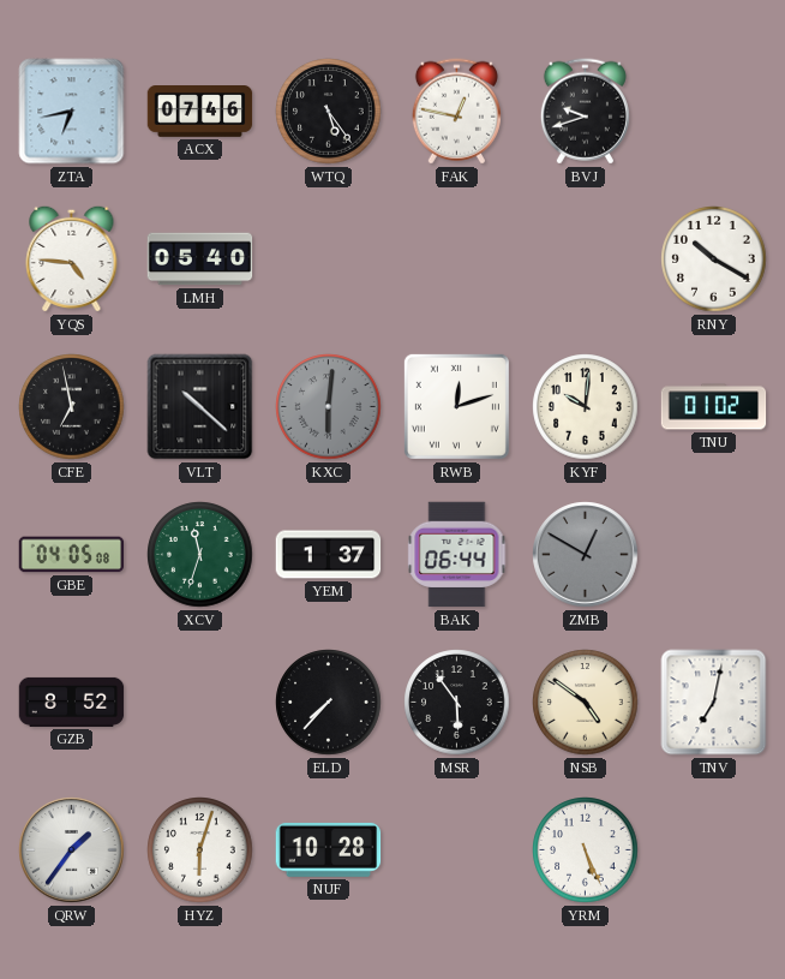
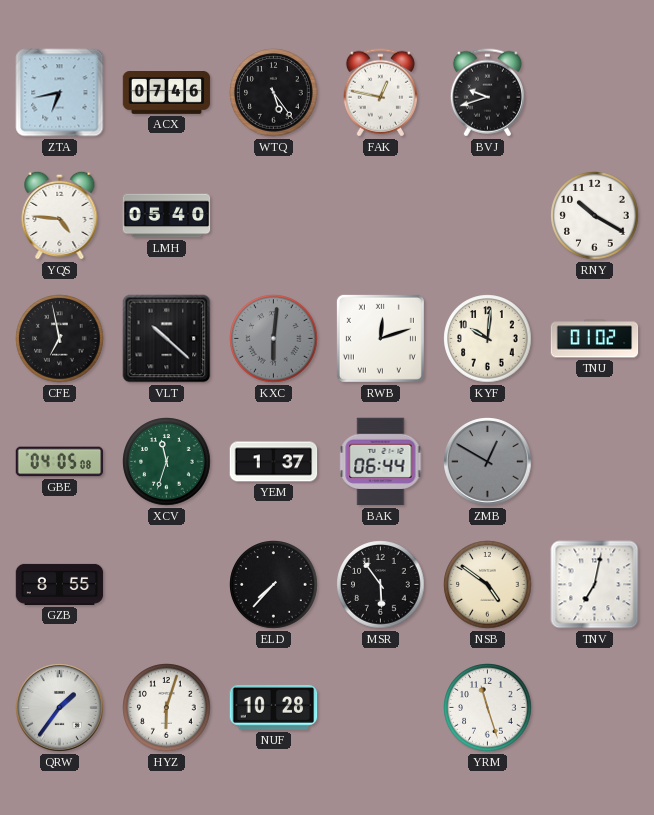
GZB: 8:52 -> 8:55
YRM: 5:26 -> 11:27
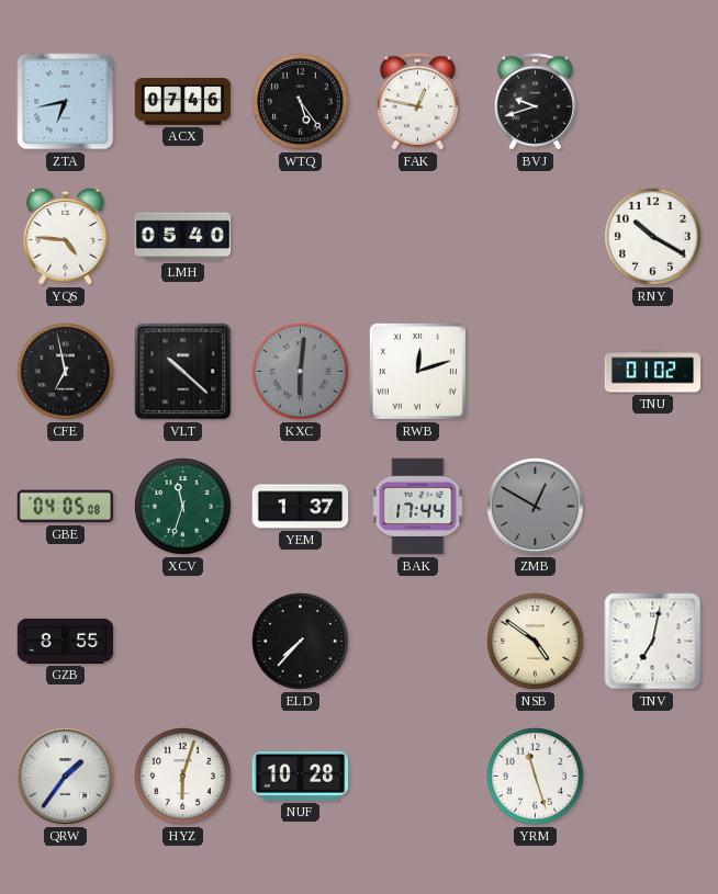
KYF: 10:01 -> none
BAK: 06:44 -> 17:44
MSR: 5:54 -> none
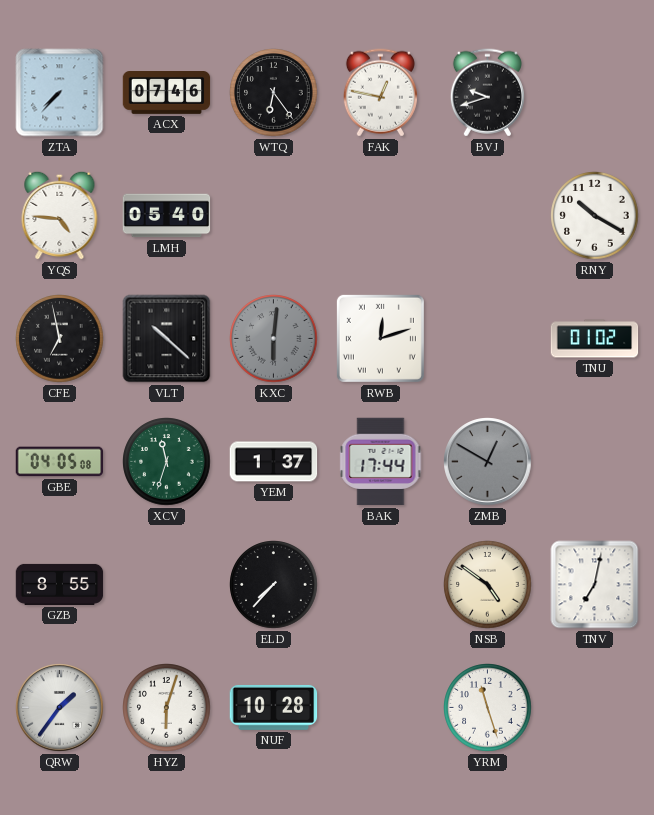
ZTA: 6:43 -> 7:37
WTQ: 5:24 -> 6:24
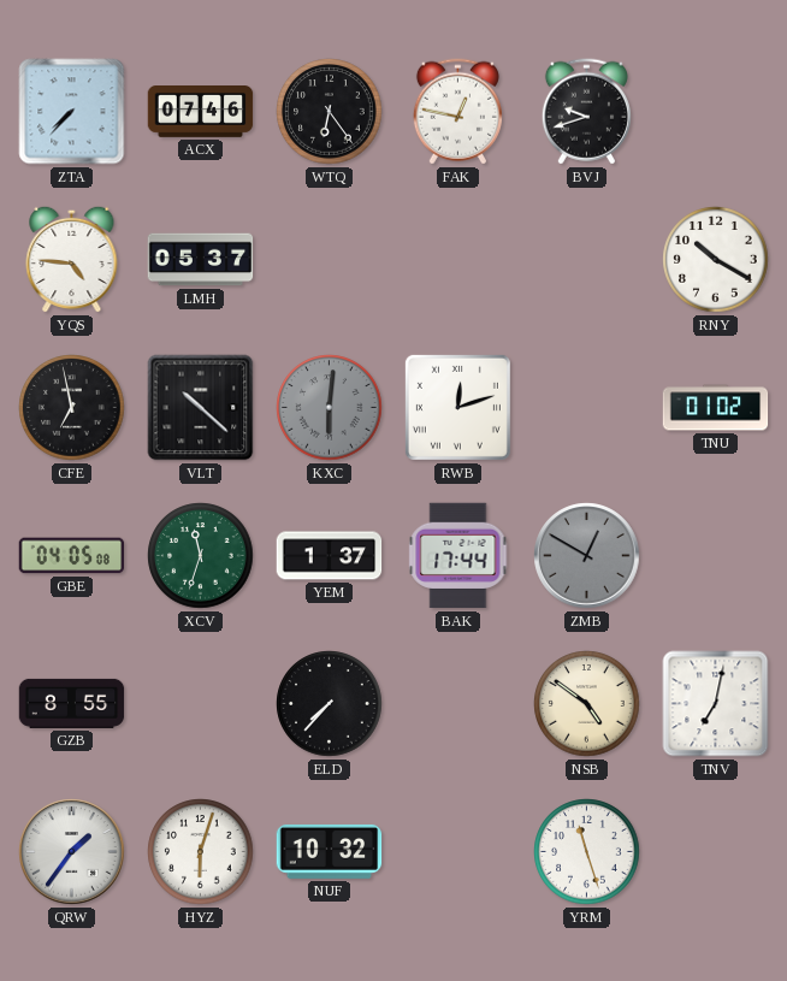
LMH: 05:40 -> 05:37
NUF: 10:28 -> 10:32
